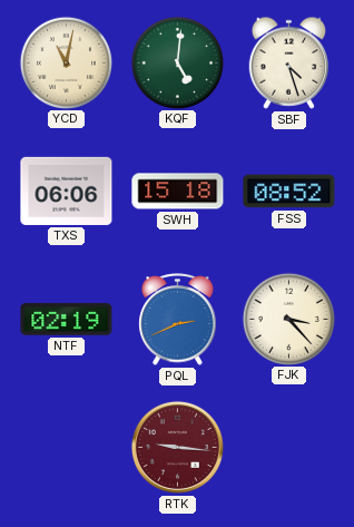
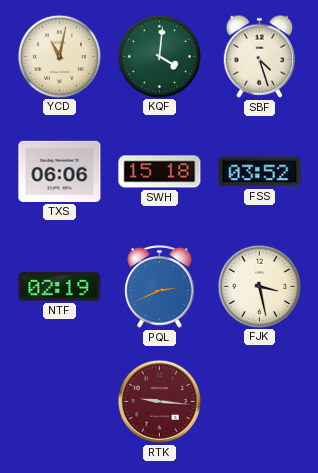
KQF: 5:01 -> 4:01
FSS: 08:52 -> 03:52
FJK: 3:23 -> 3:28
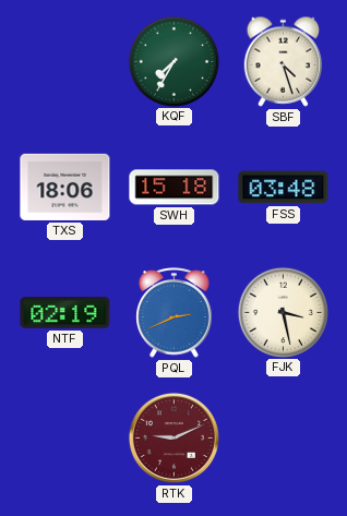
YCD: 11:02 -> none
KQF: 4:01 -> 7:35
TXS: 06:06 -> 18:06
FSS: 03:52 -> 03:48
RTK: 9:16 -> 9:11
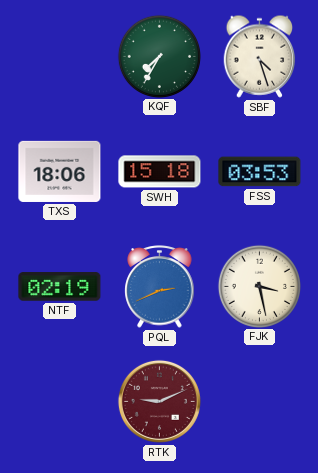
FSS: 03:48 -> 03:53
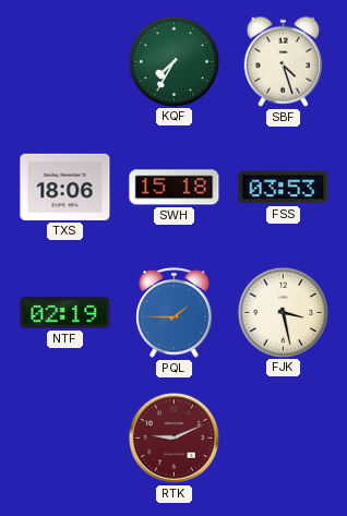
PQL: 2:41 -> 1:45
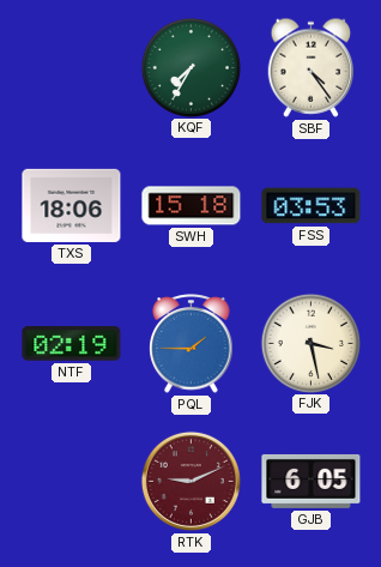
SBF: 4:27 -> 4:24
GJB: none -> 6:05
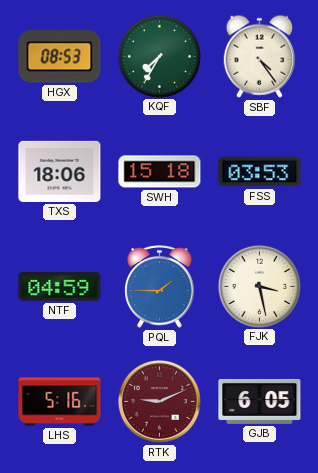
HGX: none -> 08:53
NTF: 02:19 -> 04:59
LHS: none -> 5:16
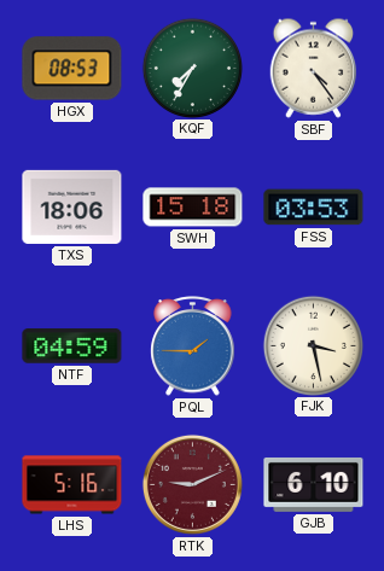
GJB: 6:05 -> 6:10
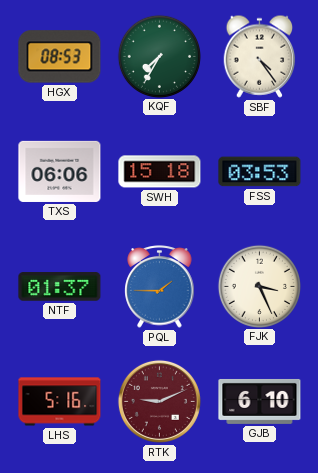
TXS: 18:06 -> 06:06
NTF: 04:59 -> 01:37
FJK: 3:28 -> 3:26
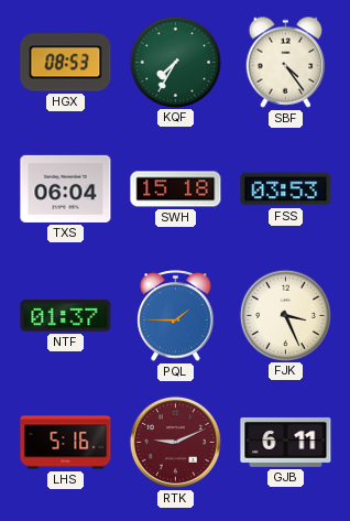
TXS: 06:06 -> 06:04
GJB: 6:10 -> 6:11
